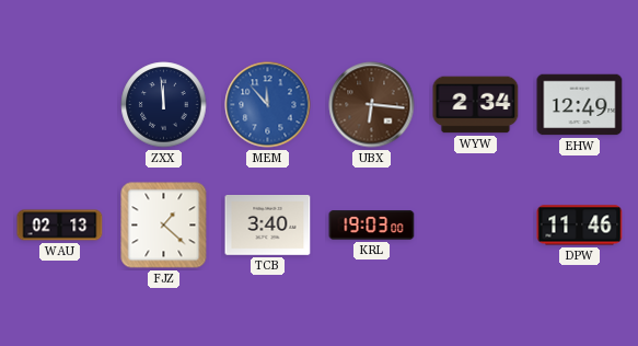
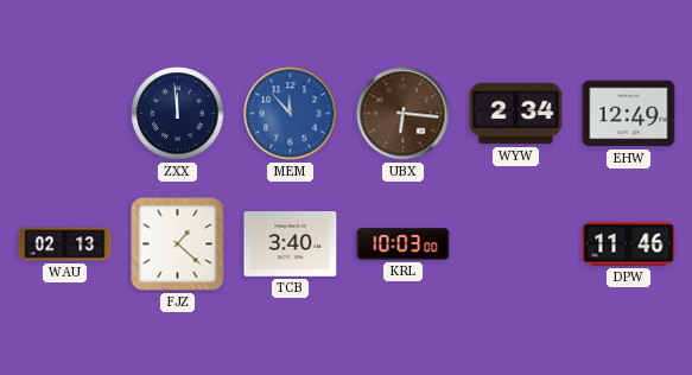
KRL: 19:03 -> 10:03
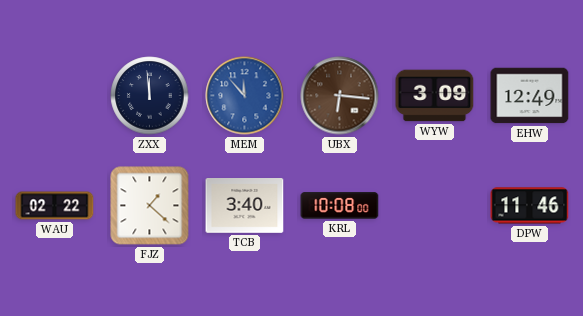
WYW: 2:34 -> 3:09
WAU: 02:13 -> 02:22
KRL: 10:03 -> 10:08
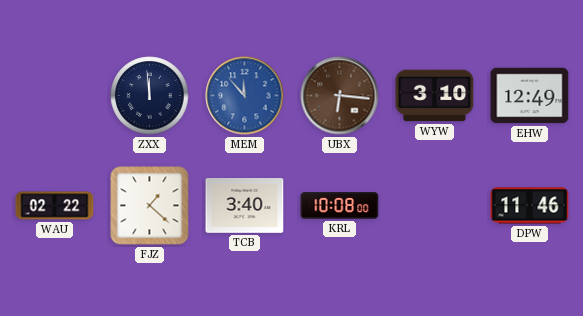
WYW: 3:09 -> 3:10
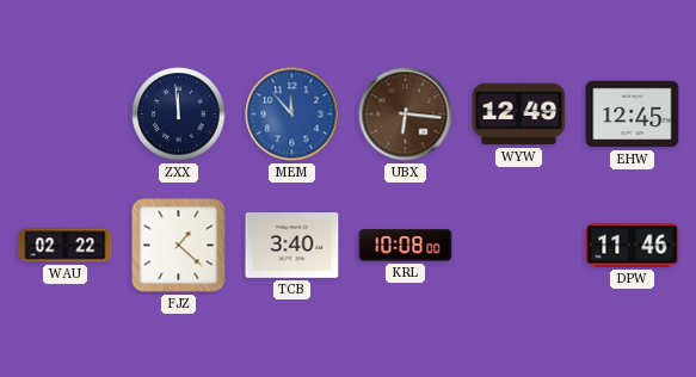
WYW: 3:10 -> 12:49
EHW: 12:49 -> 12:45
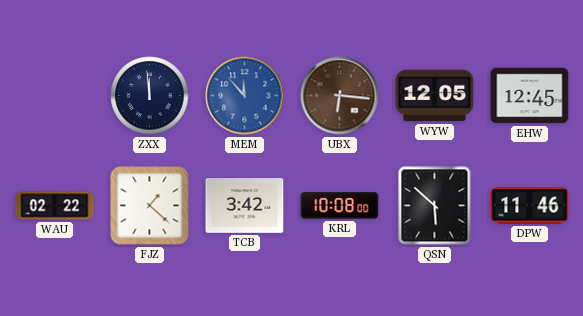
WYW: 12:49 -> 12:05
TCB: 3:40 -> 3:42
QSN: none -> 5:52
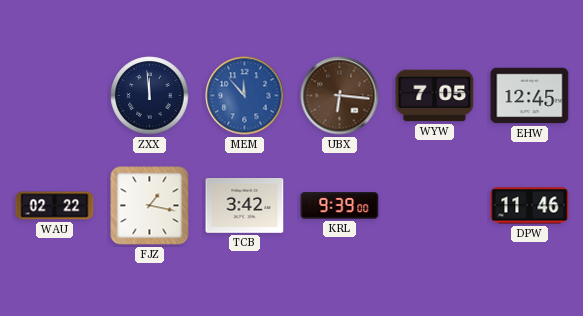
WYW: 12:05 -> 7:05
FJZ: 1:22 -> 1:17
KRL: 10:08 -> 9:39
QSN: 5:52 -> none
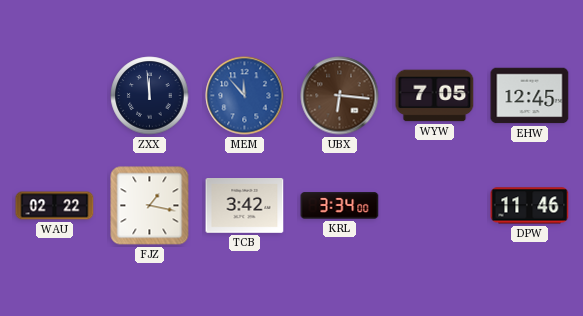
KRL: 9:39 -> 3:34
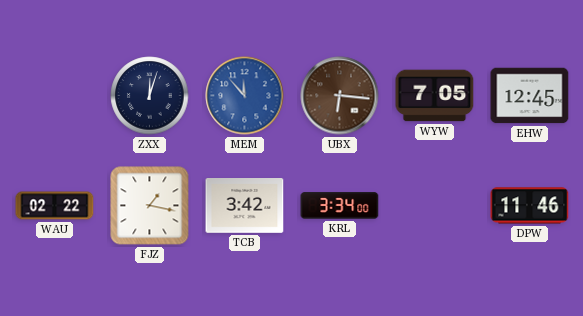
ZXX: 11:59 -> 12:03
